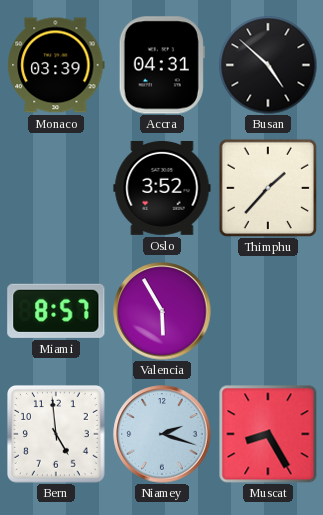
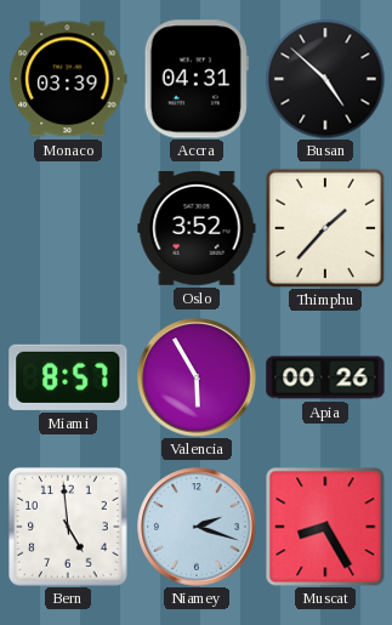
Apia: none -> 00:26
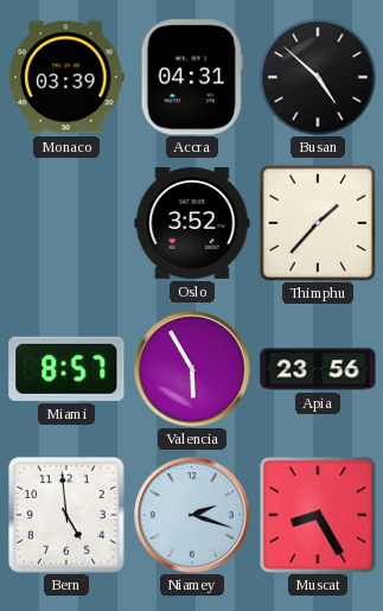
Apia: 00:26 -> 23:56
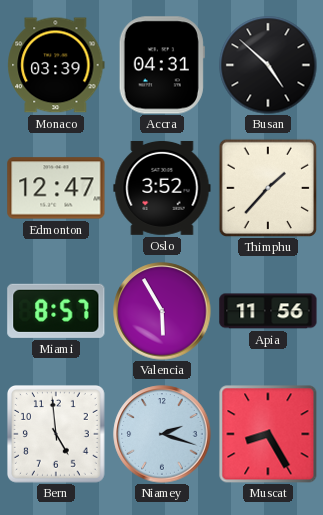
Edmonton: none -> 12:47
Apia: 23:56 -> 11:56
